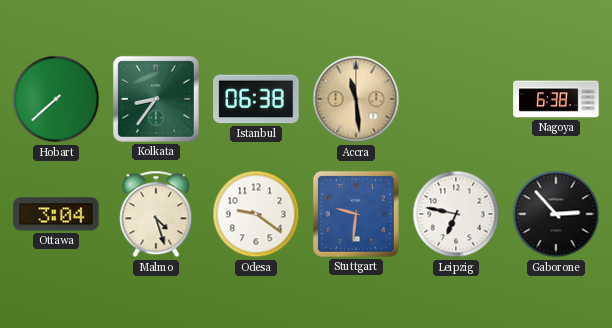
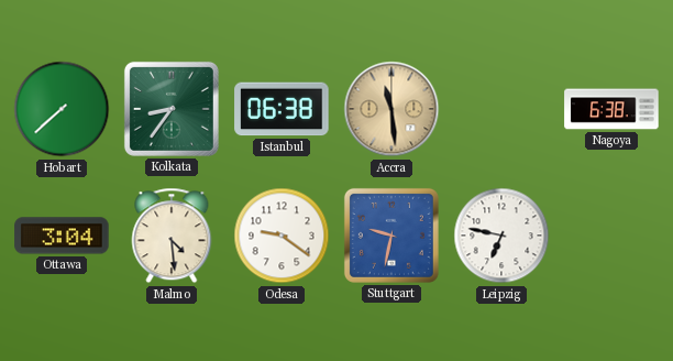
Malmo: 4:27 -> 4:29
Stuttgart: 9:31 -> 9:32
Gaborone: 2:53 -> none
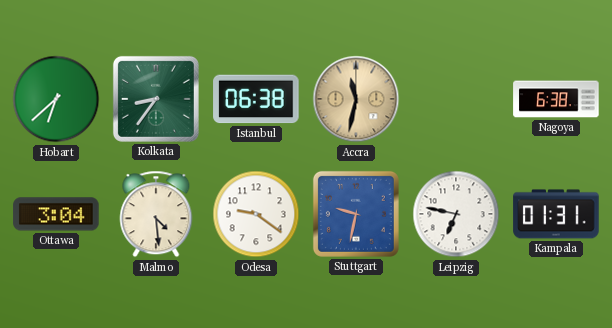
Hobart: 7:38 -> 6:38
Accra: 11:29 -> 11:32
Kampala: none -> 01:31
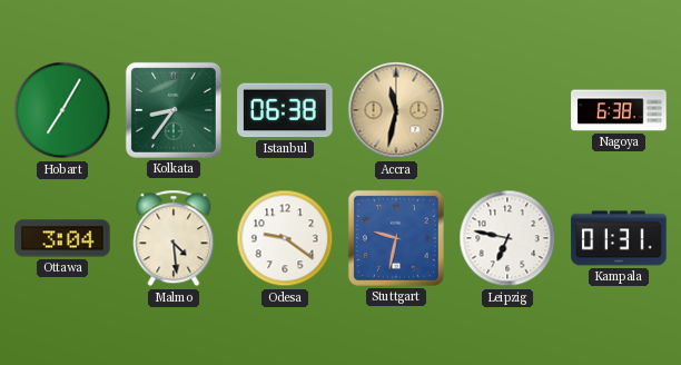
Hobart: 6:38 -> 7:05
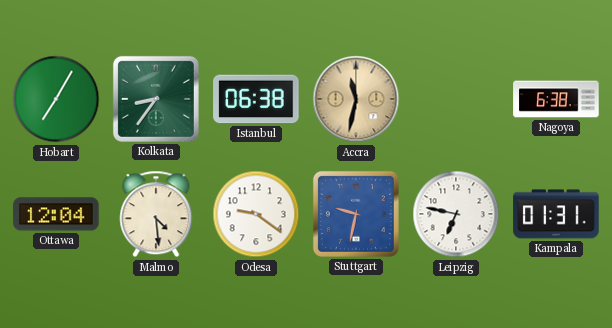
Ottawa: 3:04 -> 12:04
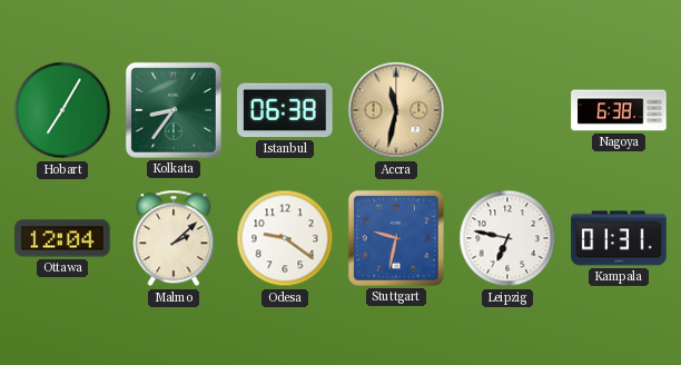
Malmo: 4:29 -> 2:08
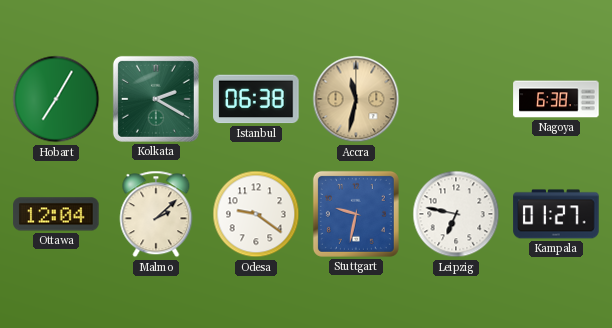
Kolkata: 8:36 -> 2:20
Kampala: 01:31 -> 01:27
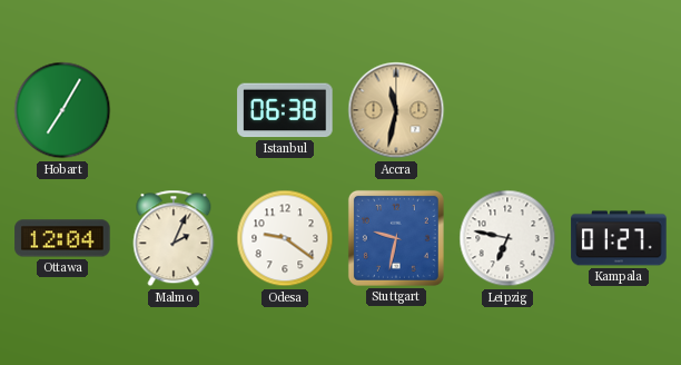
Kolkata: 2:20 -> none
Nagoya: 6:38 -> none
Malmo: 2:08 -> 2:04
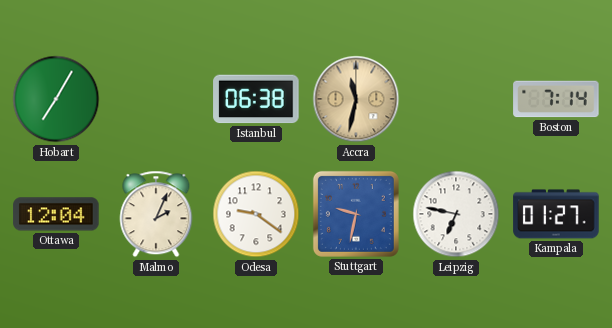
Boston: none -> 7:14
